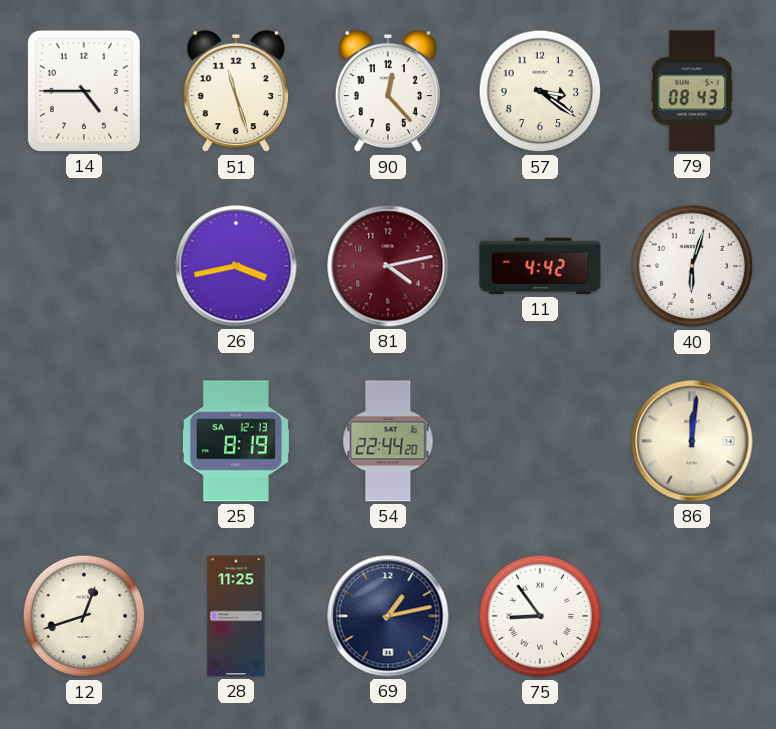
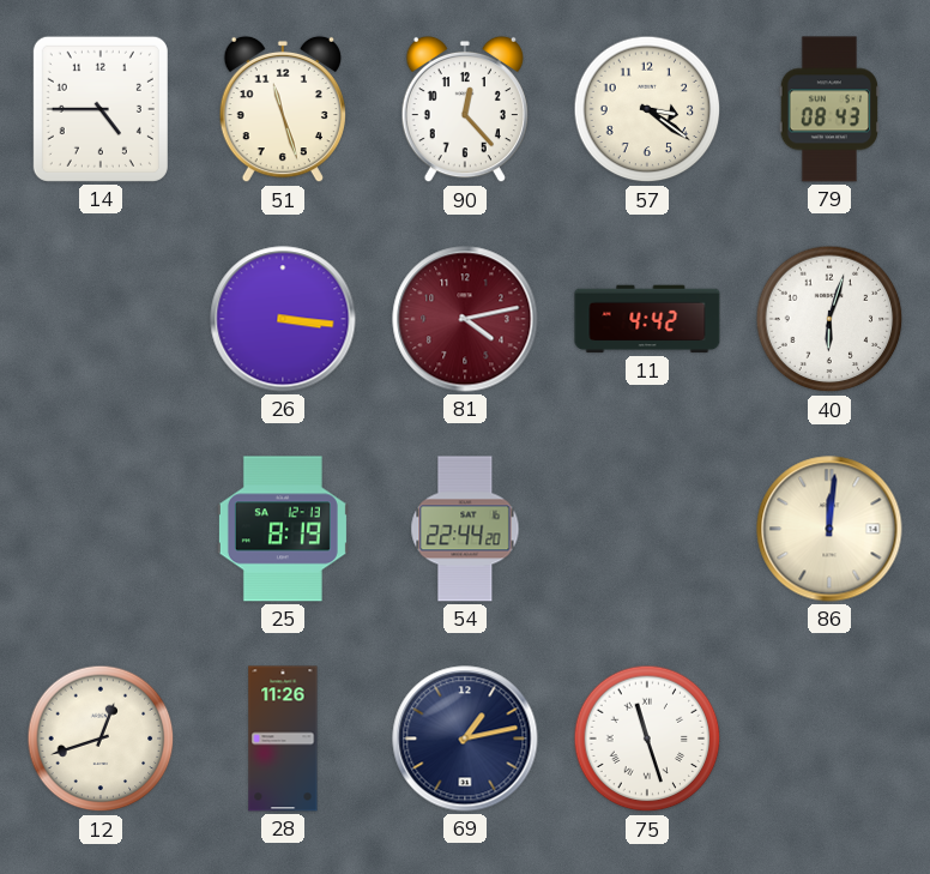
26: 3:43 -> 3:16
28: 11:25 -> 11:26
75: 8:54 -> 11:27
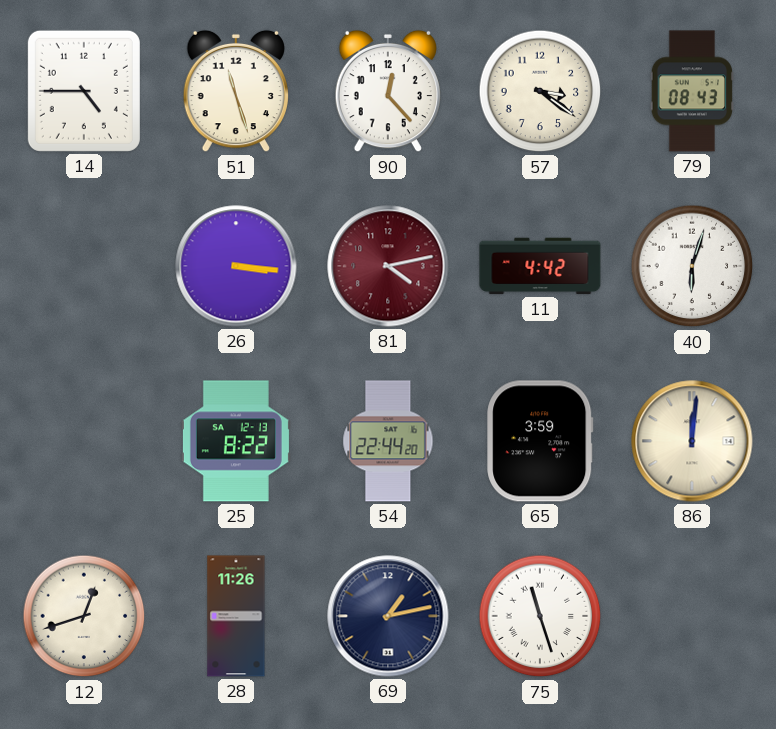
25: 8:19 -> 8:22
65: none -> 3:59
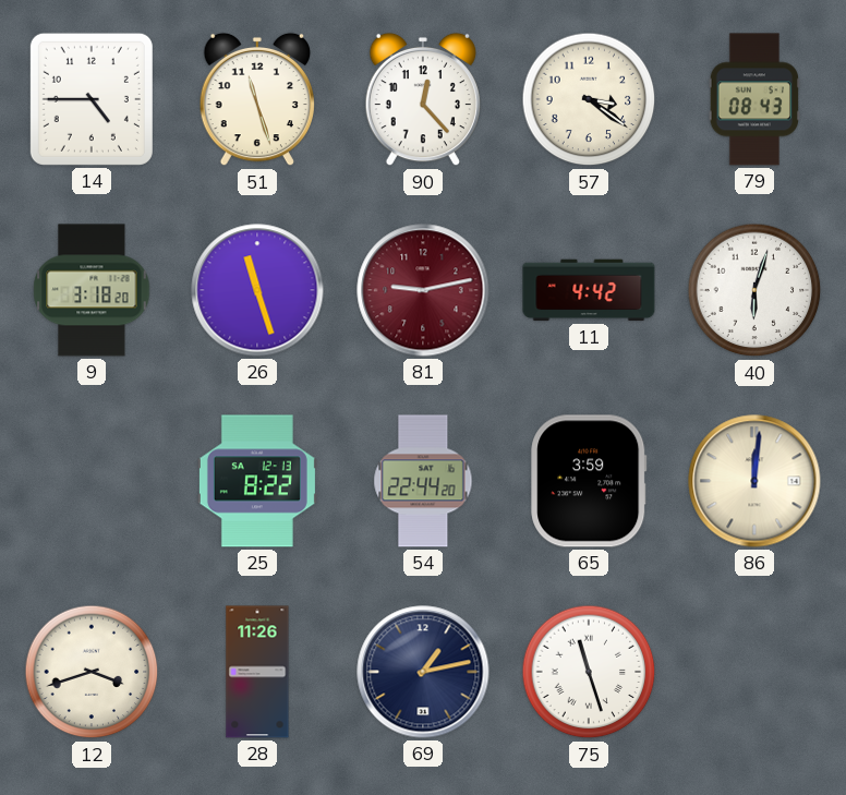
9: none -> 3:18
26: 3:16 -> 11:27
81: 4:13 -> 9:13
12: 12:42 -> 3:42
